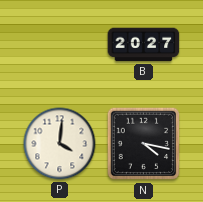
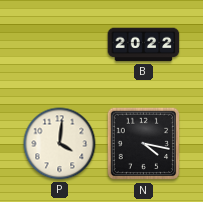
B: 20:27 -> 20:22
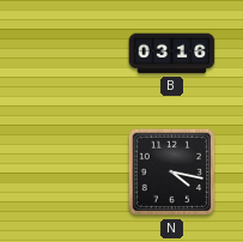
B: 20:22 -> 03:16
P: 4:01 -> none
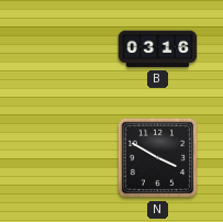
N: 4:17 -> 3:50
